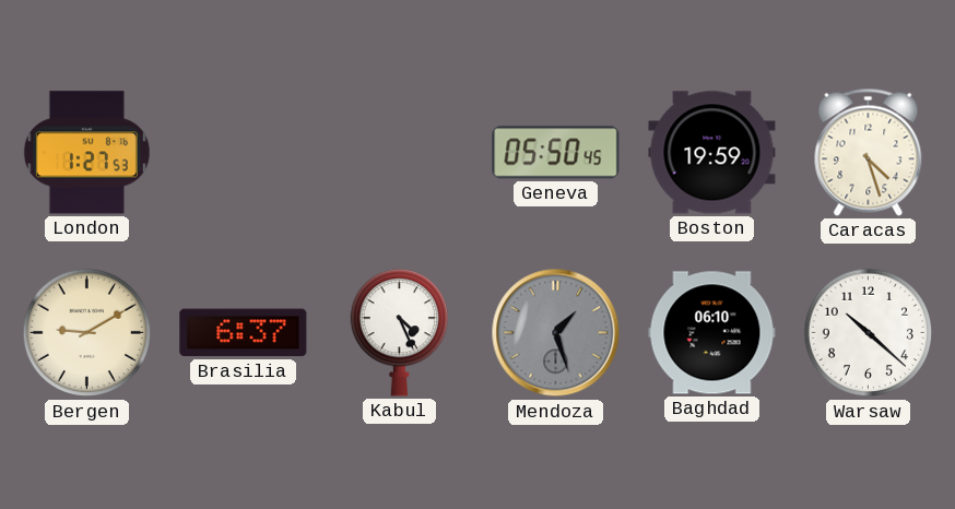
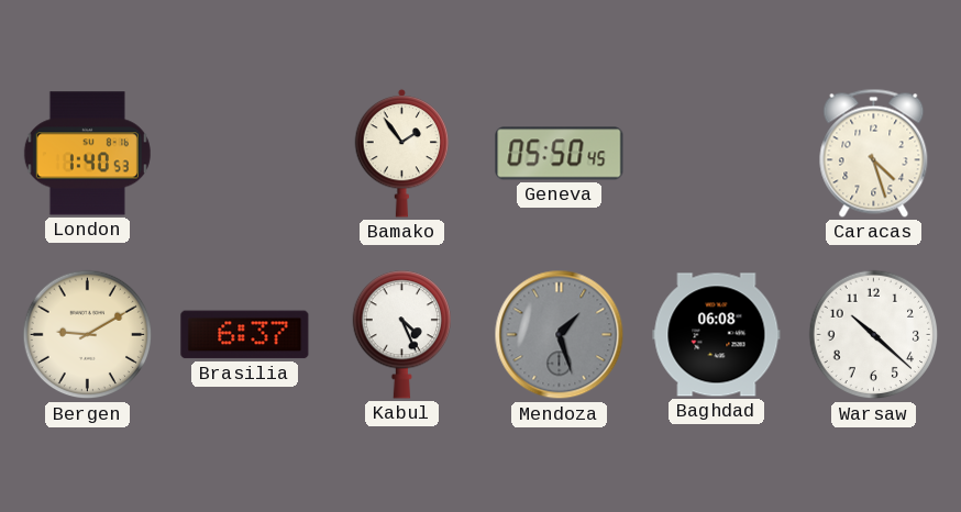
London: 1:27 -> 1:40
Bamako: none -> 1:54
Boston: 19:59 -> none
Baghdad: 06:10 -> 06:08
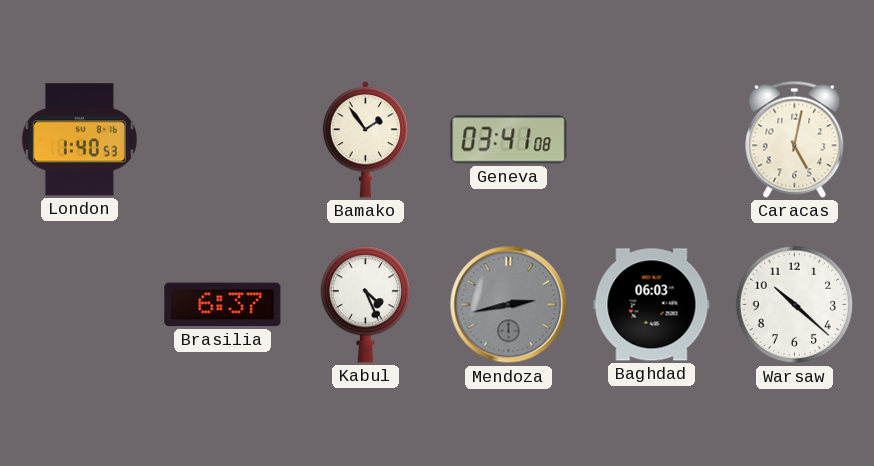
Geneva: 05:50 -> 03:41
Caracas: 4:27 -> 5:02
Bergen: 9:10 -> none
Mendoza: 1:27 -> 2:43
Baghdad: 06:08 -> 06:03
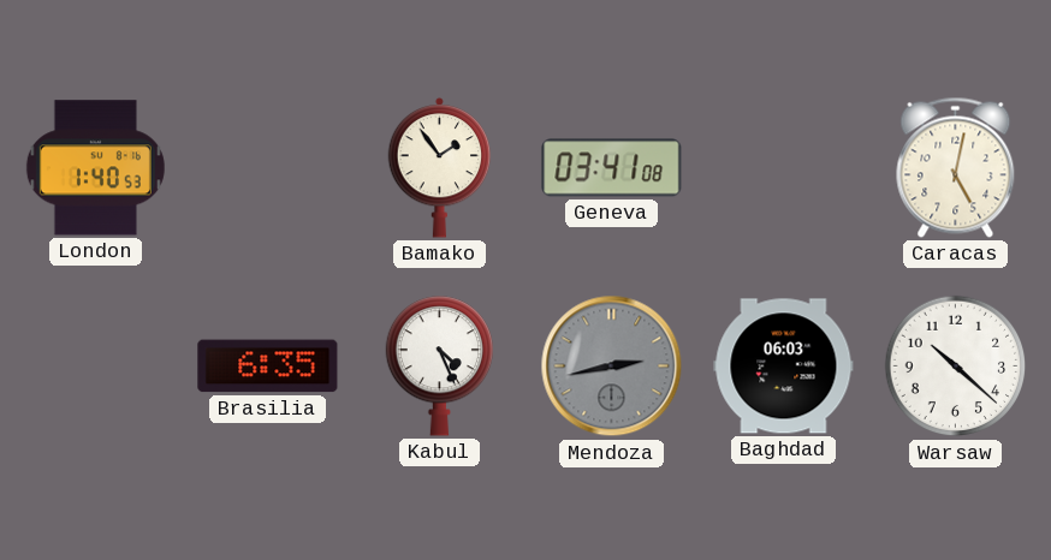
Brasilia: 6:37 -> 6:35
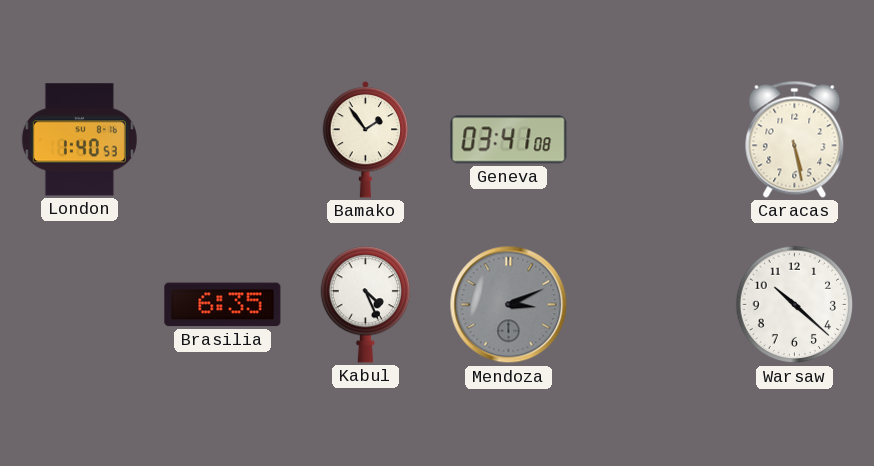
Caracas: 5:02 -> 5:28
Mendoza: 2:43 -> 3:11
Baghdad: 06:03 -> none
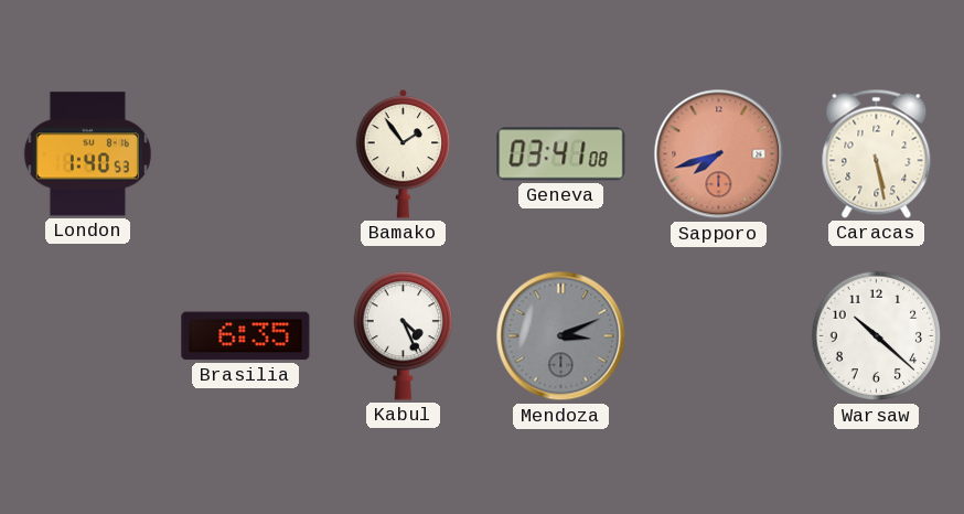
Sapporo: none -> 7:42
